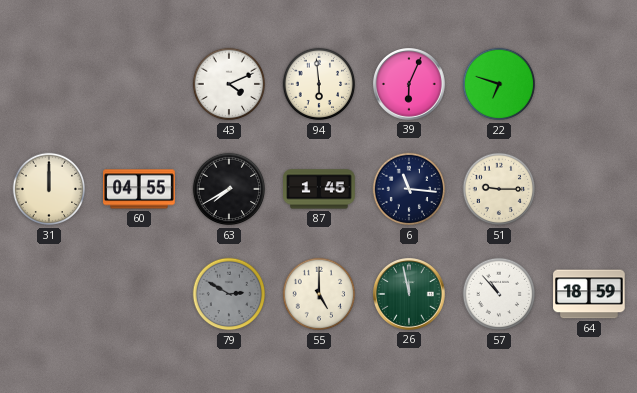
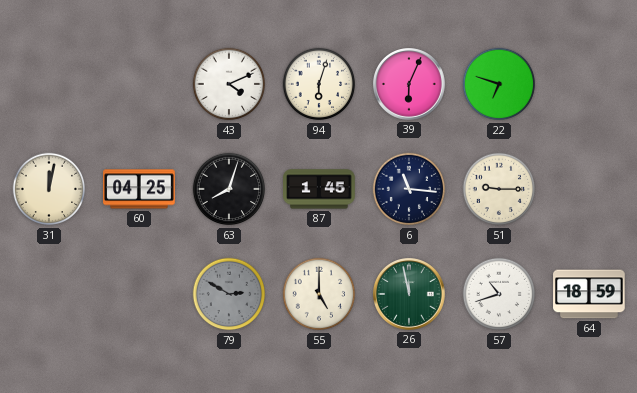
94: 5:59 -> 6:03
31: 12:00 -> 12:02
60: 04:55 -> 04:25
63: 7:40 -> 8:03
57: 10:53 -> 10:42
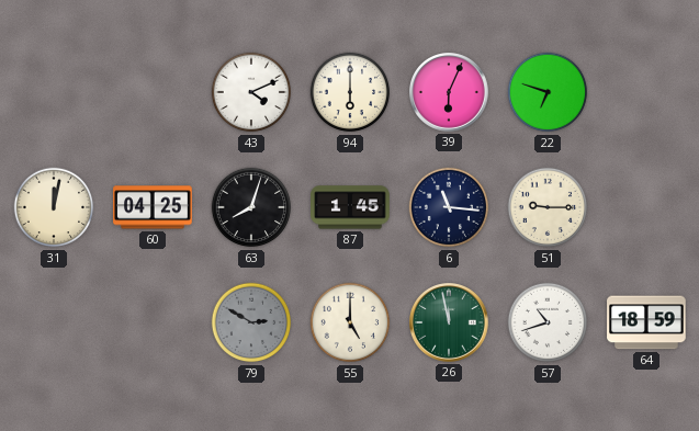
94: 6:03 -> 6:00
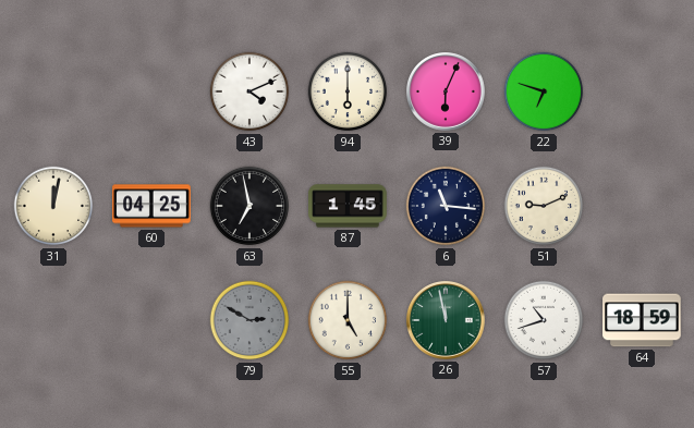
63: 8:03 -> 6:58
51: 9:15 -> 9:11
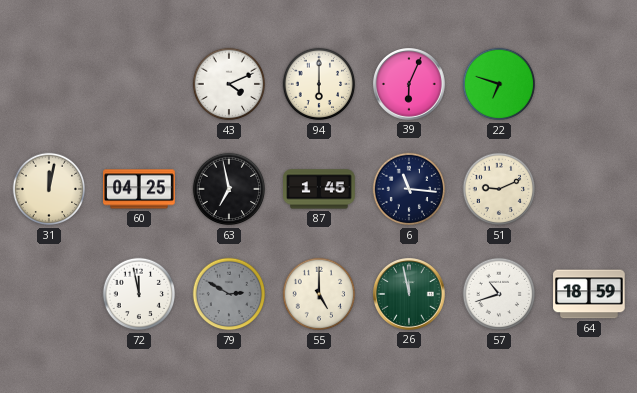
72: none -> 11:58
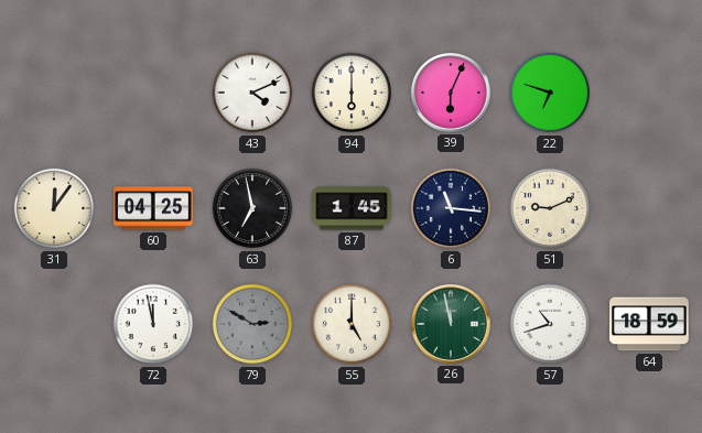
31: 12:02 -> 12:06
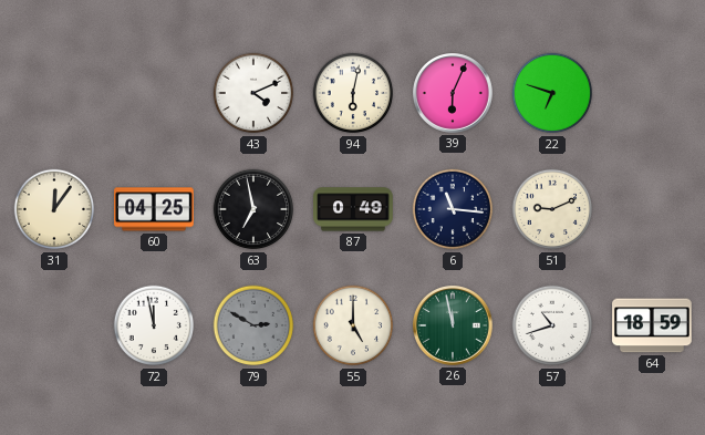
94: 6:00 -> 6:02
87: 1:45 -> 0:49
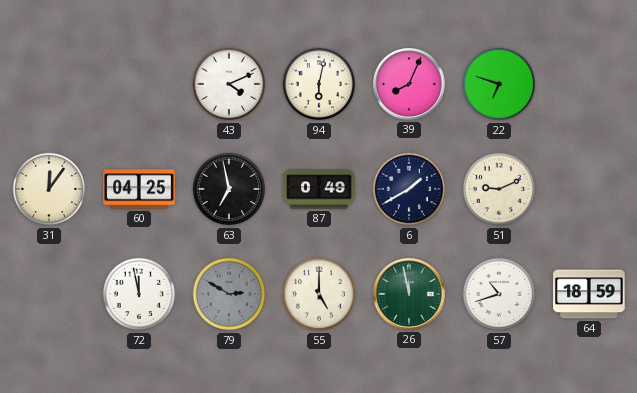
39: 6:04 -> 8:04
6: 11:16 -> 1:40
